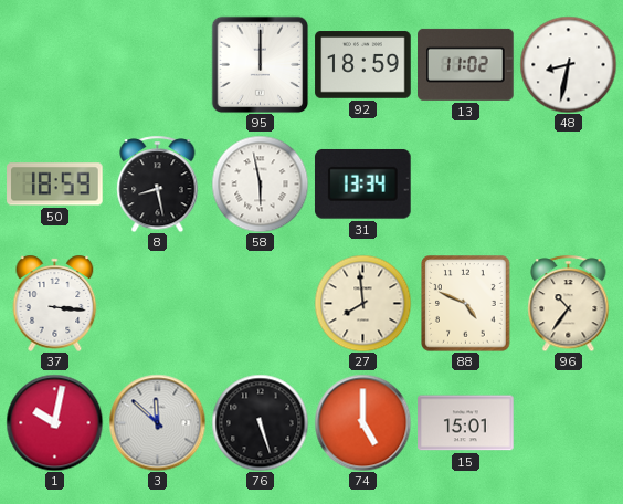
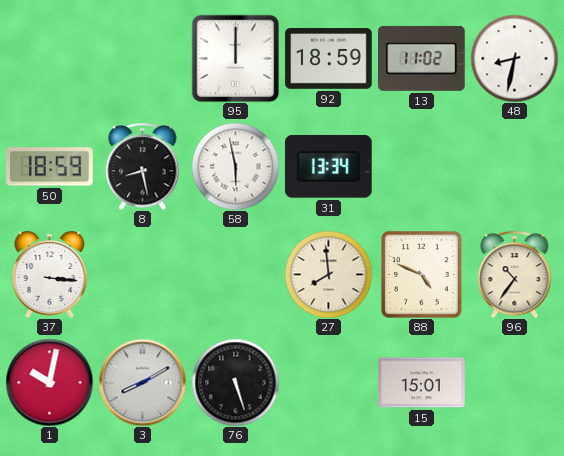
3: 11:52 -> 8:10
74: 5:00 -> none
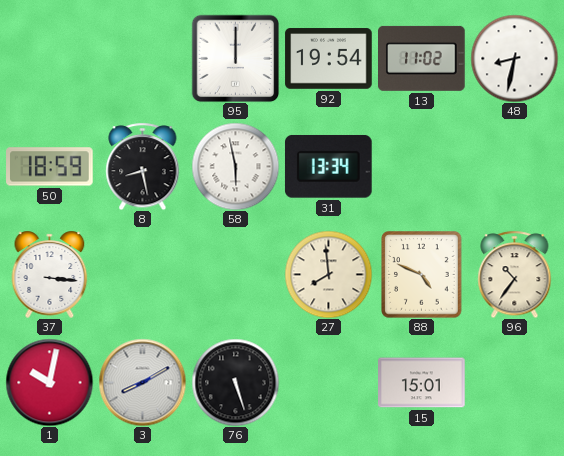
92: 18:59 -> 19:54
